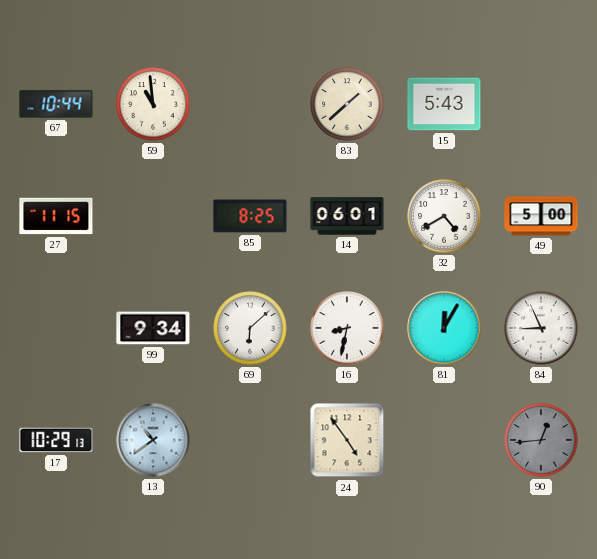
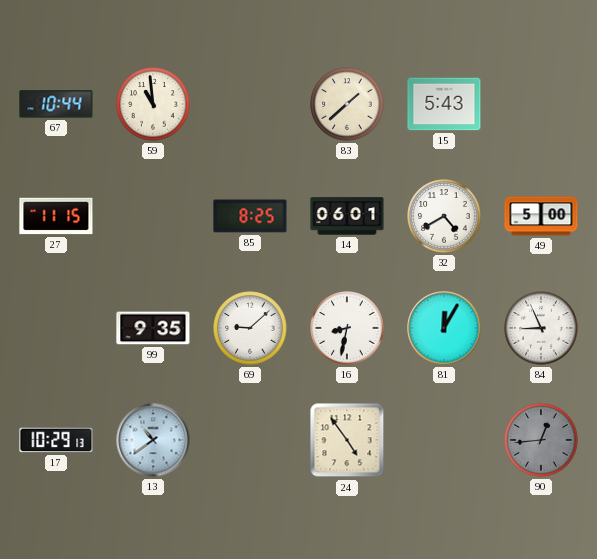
99: 9:34 -> 9:35
69: 6:08 -> 9:08
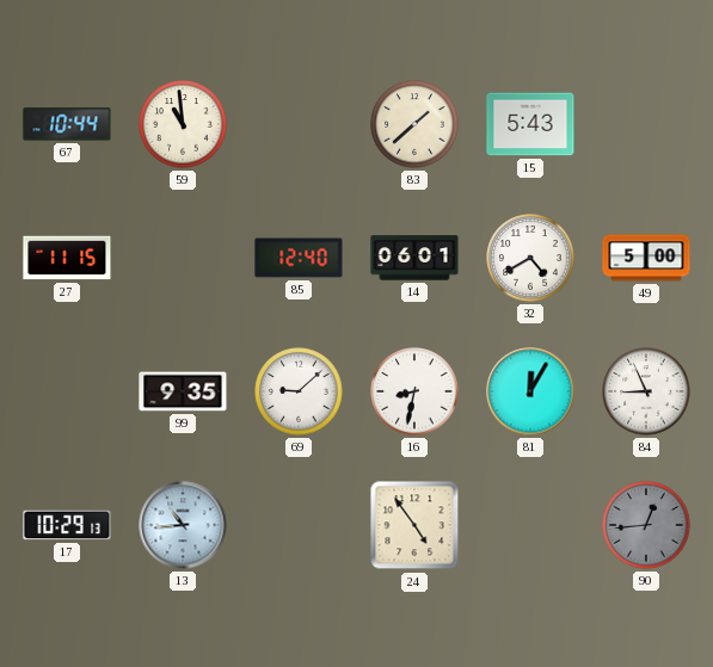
85: 8:25 -> 12:40
13: 10:39 -> 10:44
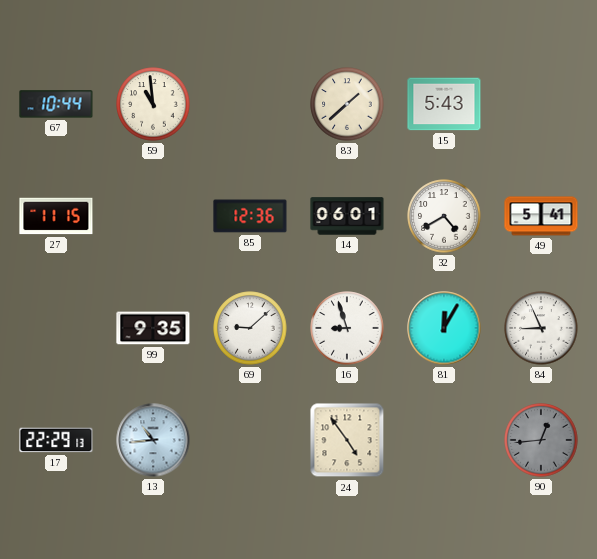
85: 12:40 -> 12:36
49: 5:00 -> 5:41
16: 8:32 -> 8:57
17: 10:29 -> 22:29
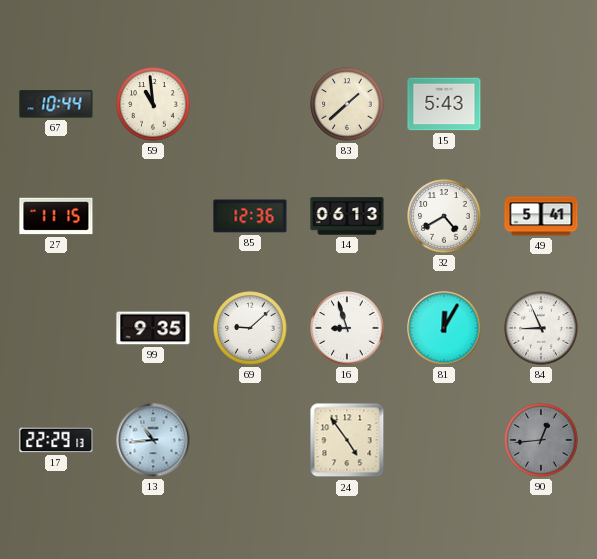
14: 06:01 -> 06:13
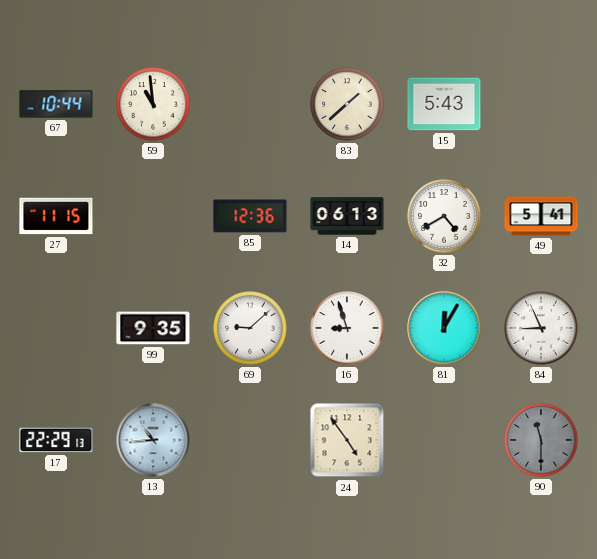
90: 12:44 -> 11:30
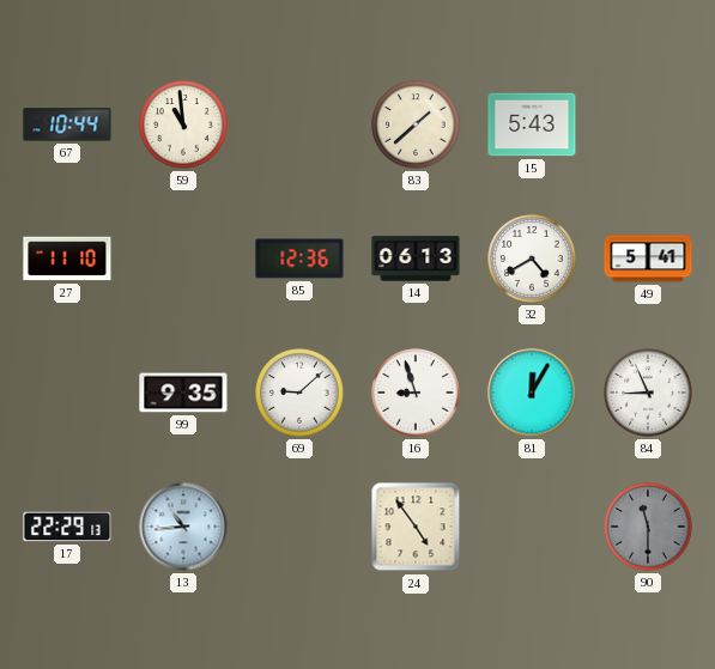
27: 11:15 -> 11:10
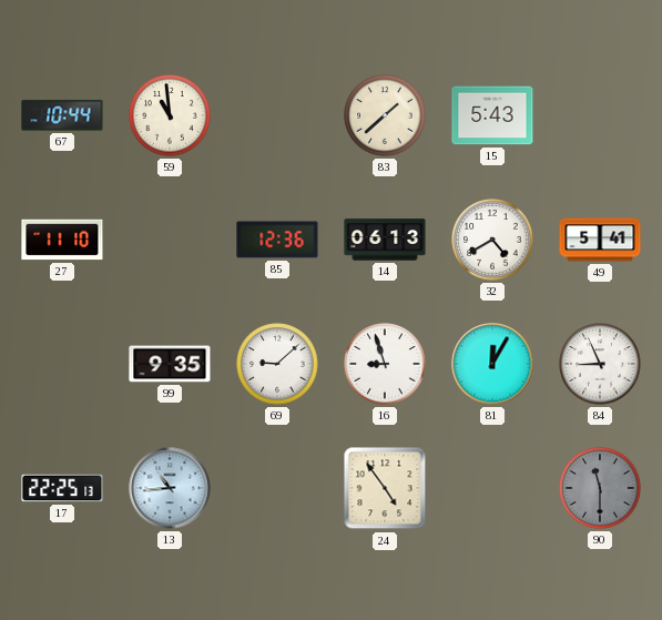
17: 22:29 -> 22:25
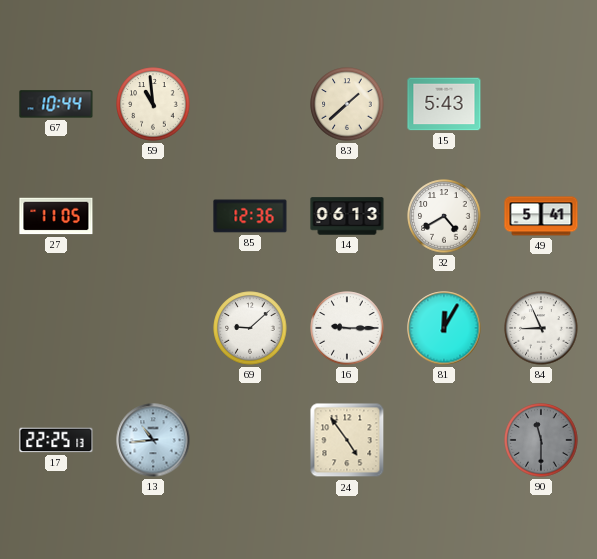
27: 11:10 -> 11:05
99: 9:35 -> none
16: 8:57 -> 9:15
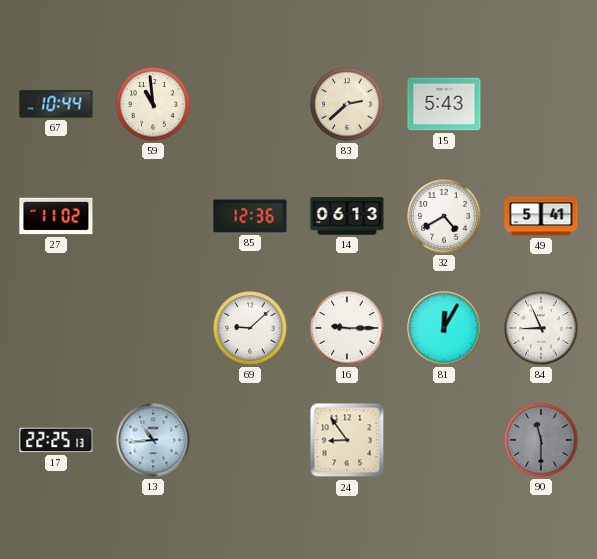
83: 1:38 -> 2:38
27: 11:05 -> 11:02
24: 4:54 -> 8:54
